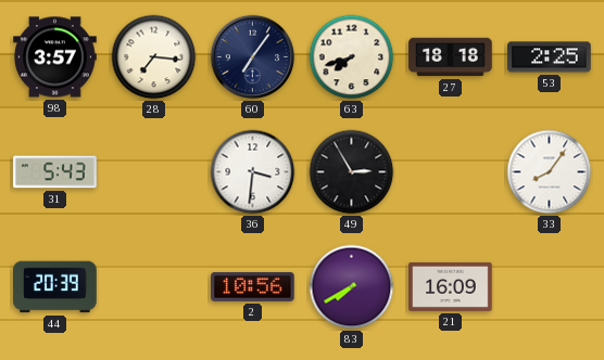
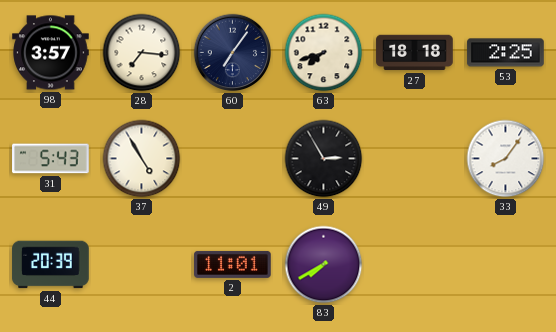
37: none -> 4:55
36: 3:31 -> none
2: 10:56 -> 11:01
21: 16:09 -> none
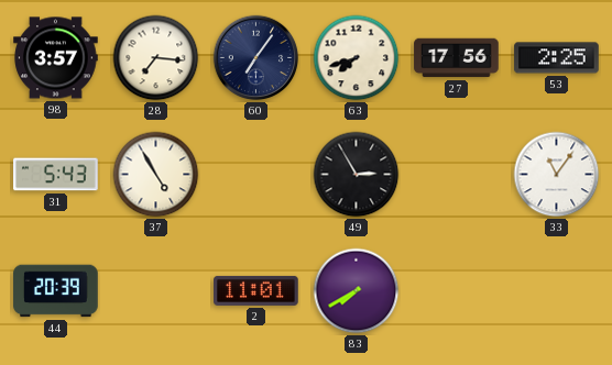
27: 18:18 -> 17:56
33: 8:06 -> 11:06
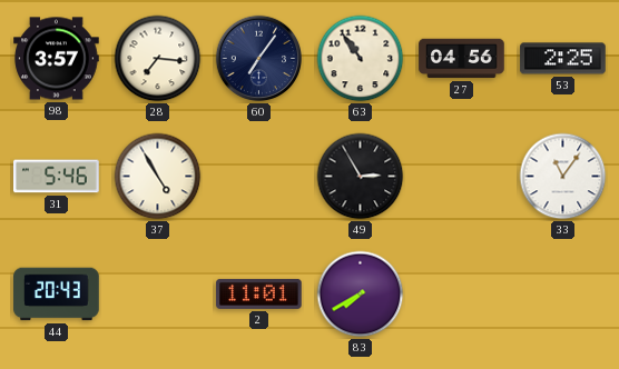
63: 7:42 -> 10:54
27: 17:56 -> 04:56
31: 5:43 -> 5:46
44: 20:39 -> 20:43
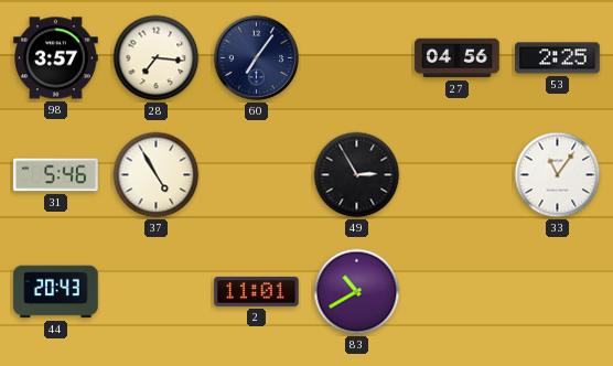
63: 10:54 -> none
83: 7:40 -> 10:40
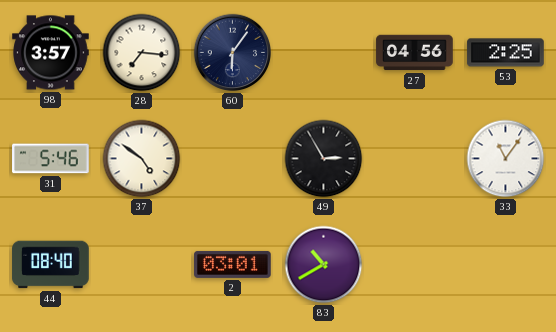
60: 7:06 -> 6:06
37: 4:55 -> 4:51
44: 20:43 -> 08:40
2: 11:01 -> 03:01
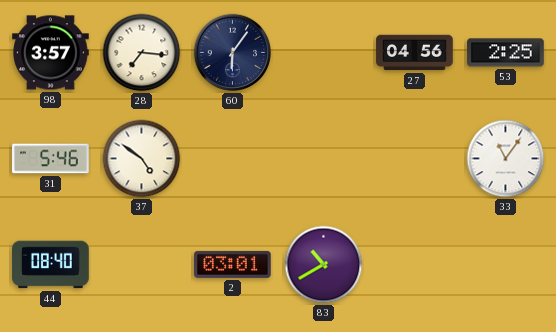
49: 2:55 -> none
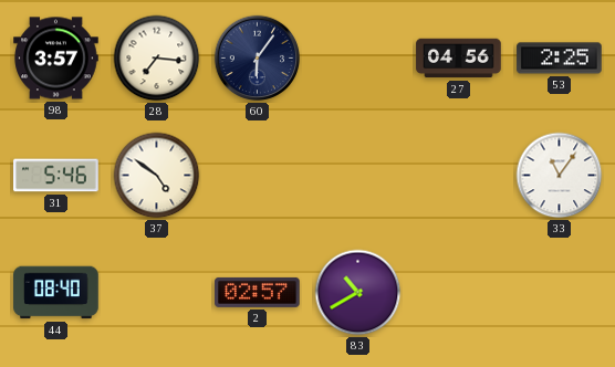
2: 03:01 -> 02:57
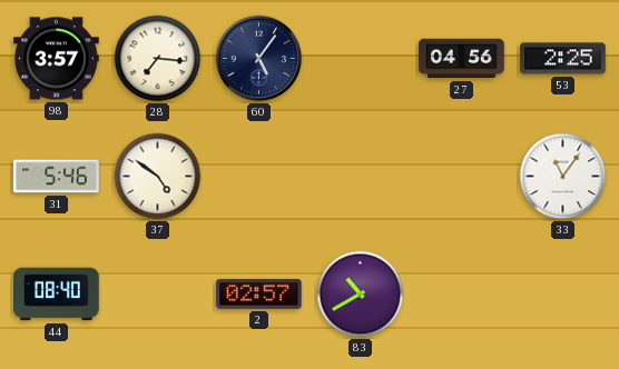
60: 6:06 -> 5:06
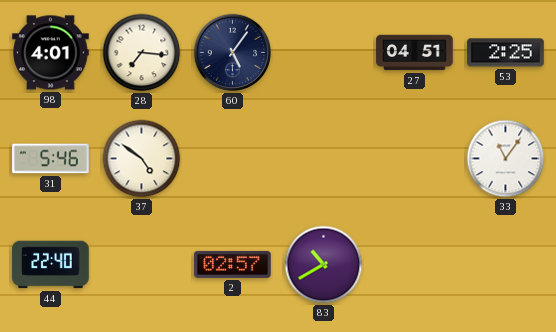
98: 3:57 -> 4:01
27: 04:56 -> 04:51
44: 08:40 -> 22:40
